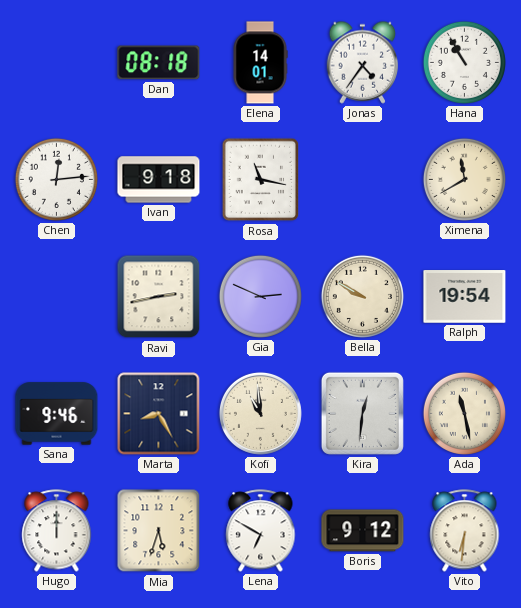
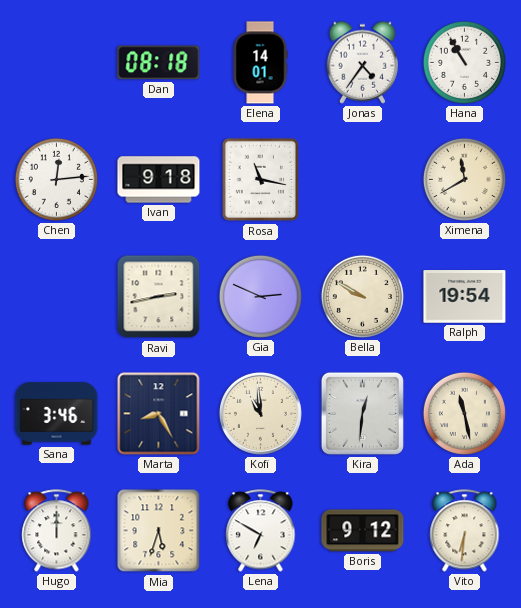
Sana: 9:46 -> 3:46
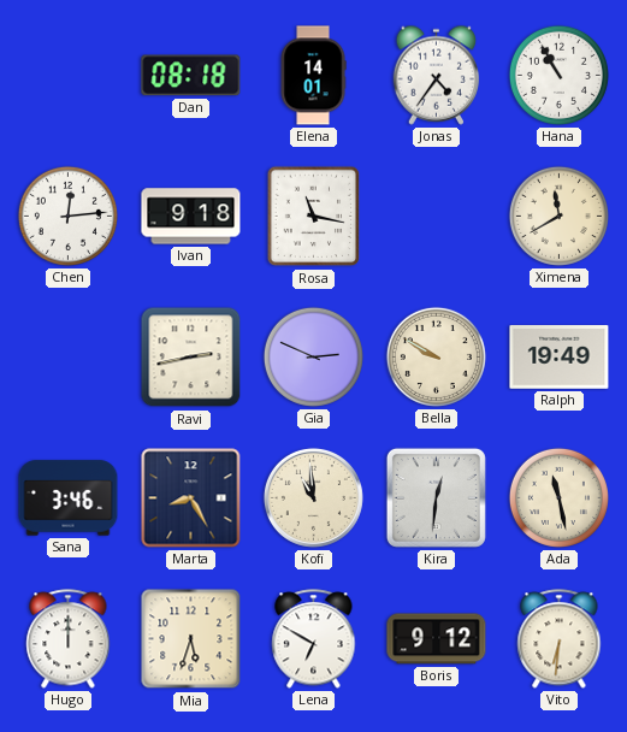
Ralph: 19:54 -> 19:49
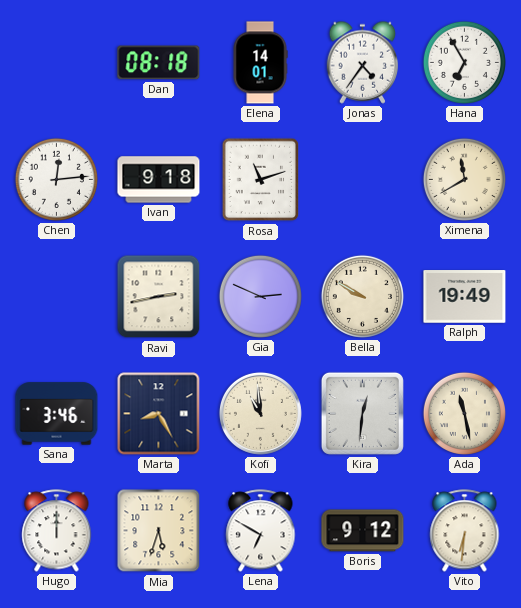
Hana: 10:55 -> 6:55
Rosa: 11:17 -> 11:12
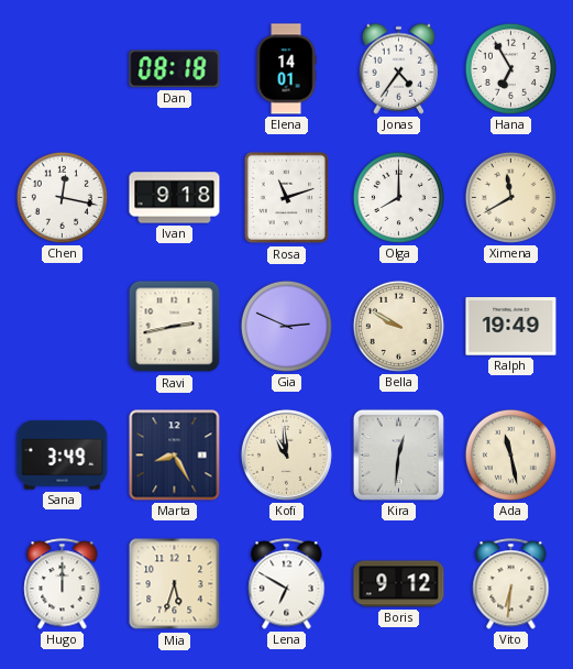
Chen: 12:14 -> 12:17
Olga: none -> 8:00
Sana: 3:46 -> 3:49
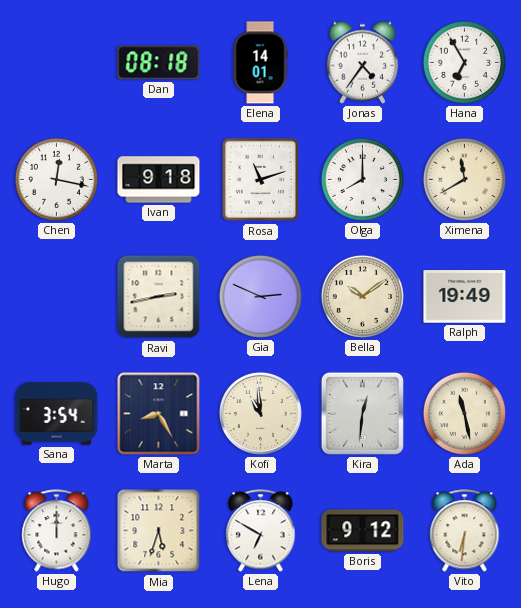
Bella: 9:50 -> 10:09
Sana: 3:49 -> 3:54
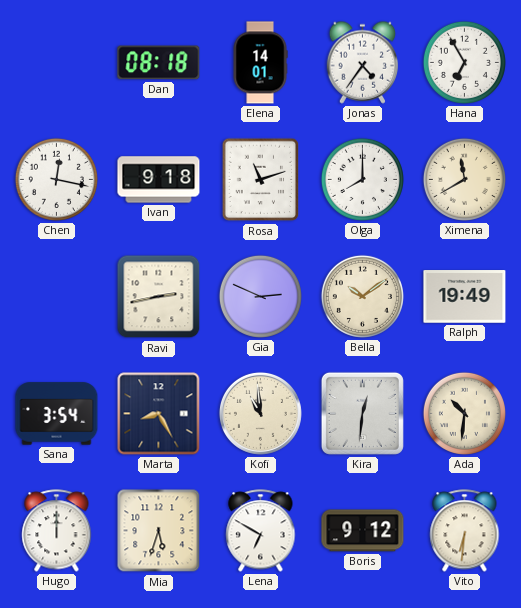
Ada: 11:28 -> 10:31
